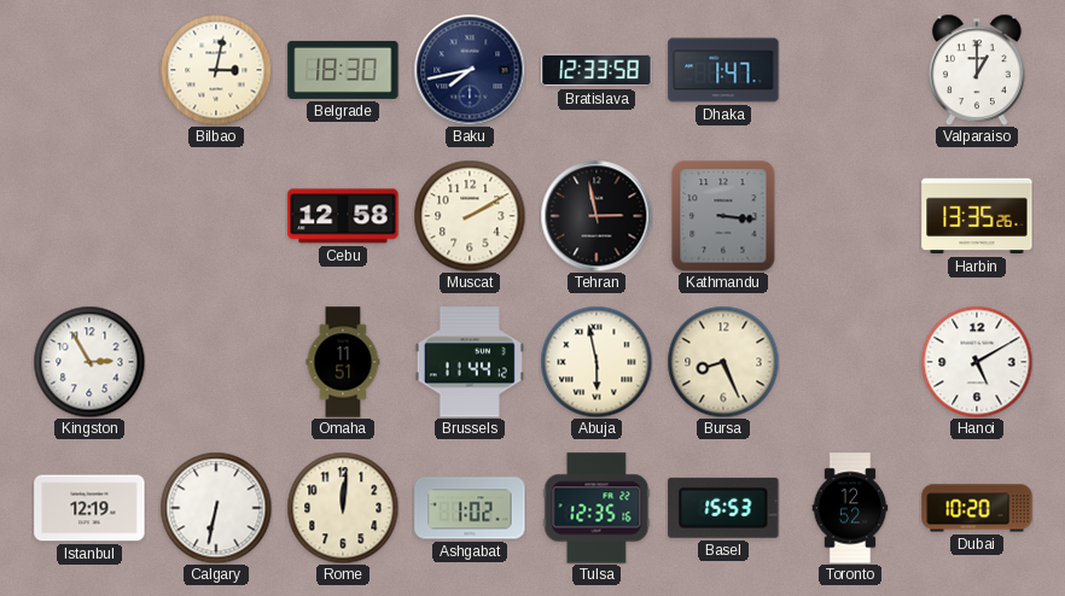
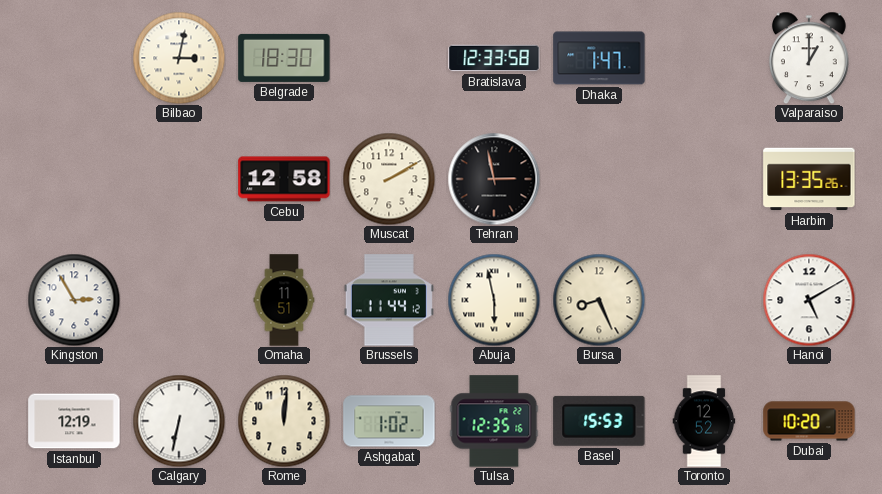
Baku: 7:43 -> none
Kathmandu: 3:16 -> none
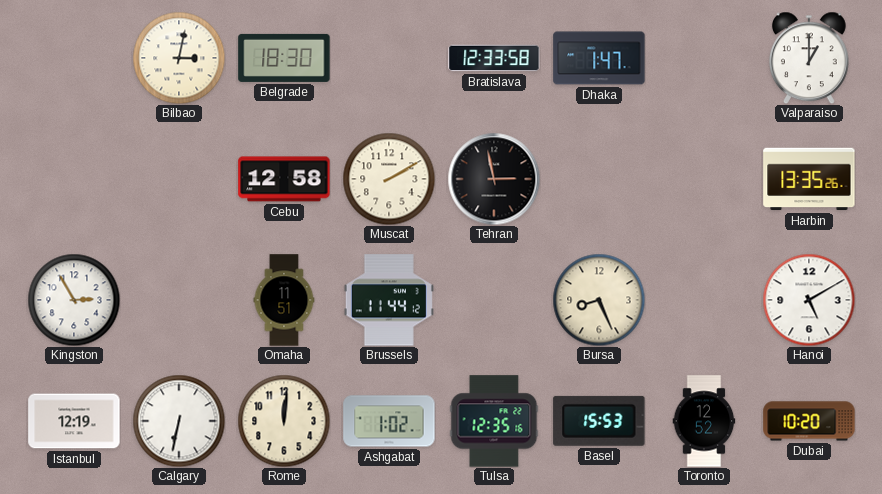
Abuja: 5:58 -> none
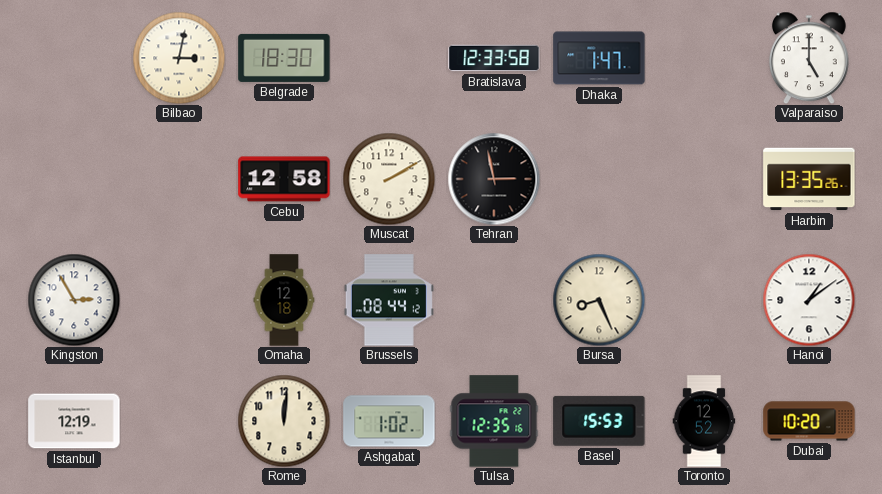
Valparaiso: 1:00 -> 5:00
Omaha: 11:51 -> 12:18
Brussels: 11:44 -> 08:44
Hanoi: 5:10 -> 1:09
Calgary: 6:32 -> none
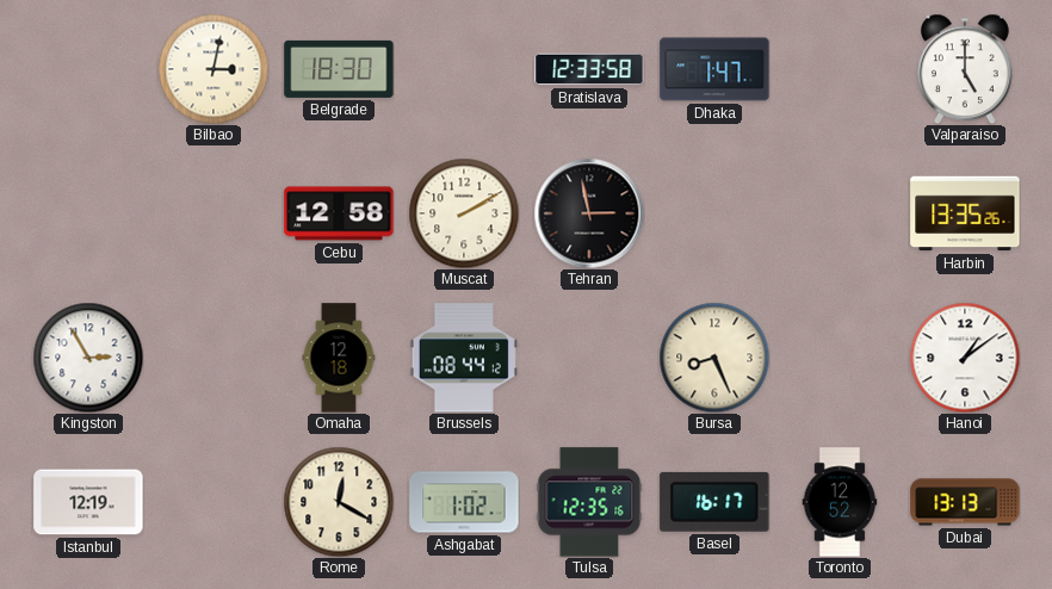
Rome: 12:01 -> 12:20
Basel: 15:53 -> 16:17
Dubai: 10:20 -> 13:13
